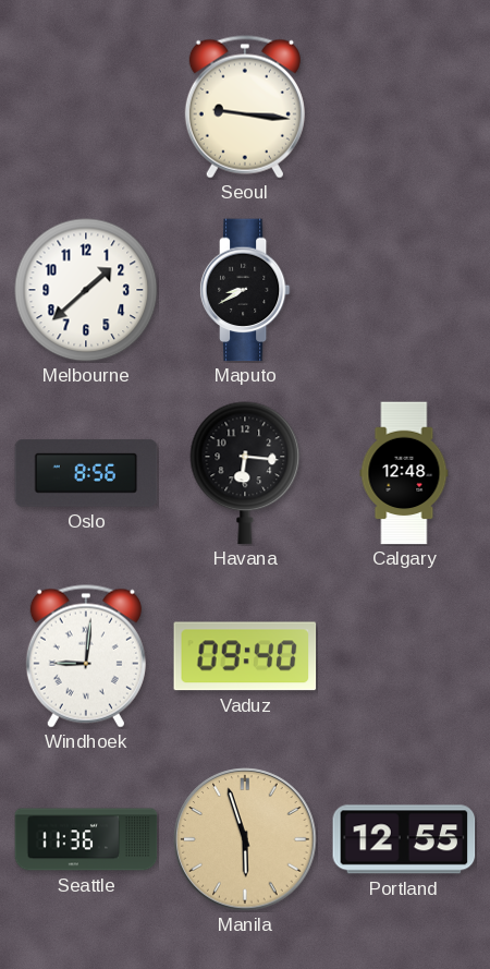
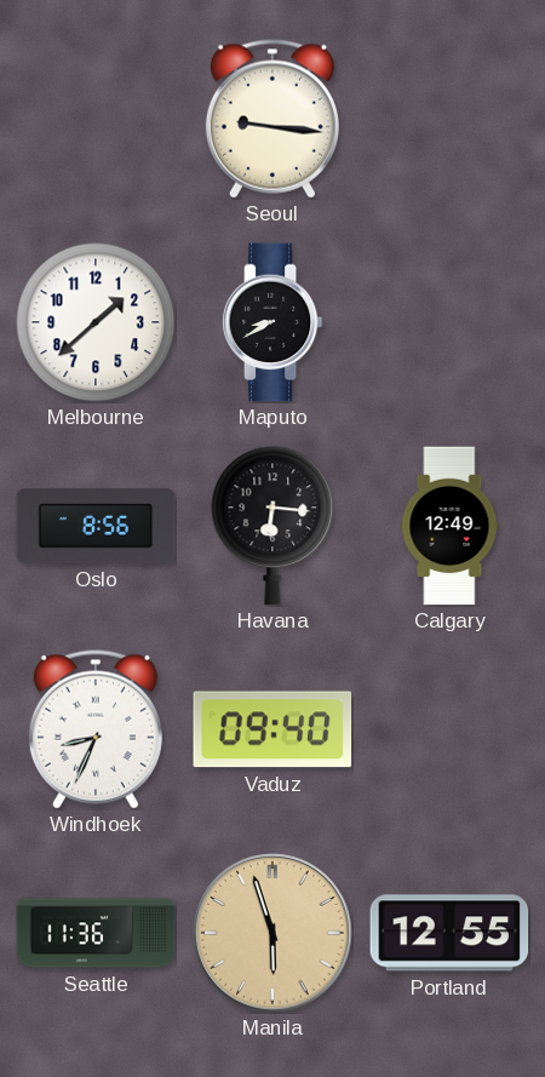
Calgary: 12:48 -> 12:49
Windhoek: 9:01 -> 8:34
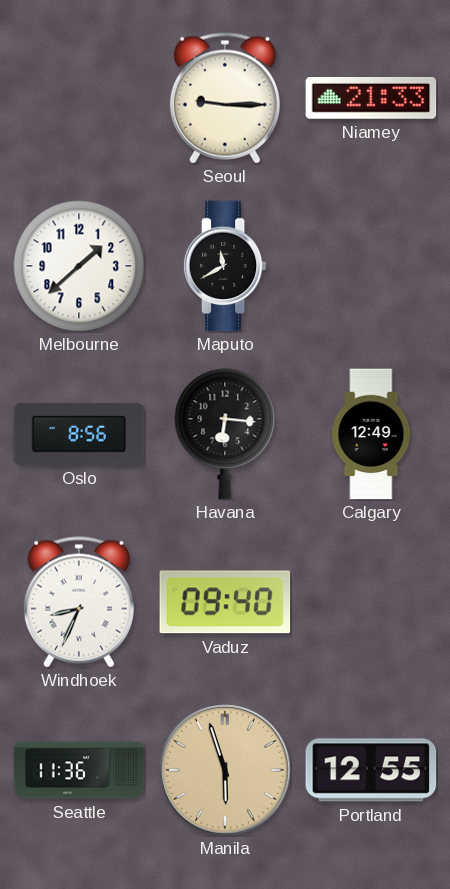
Seoul: 9:16 -> 9:15
Niamey: none -> 21:33
Maputo: 8:40 -> 11:40
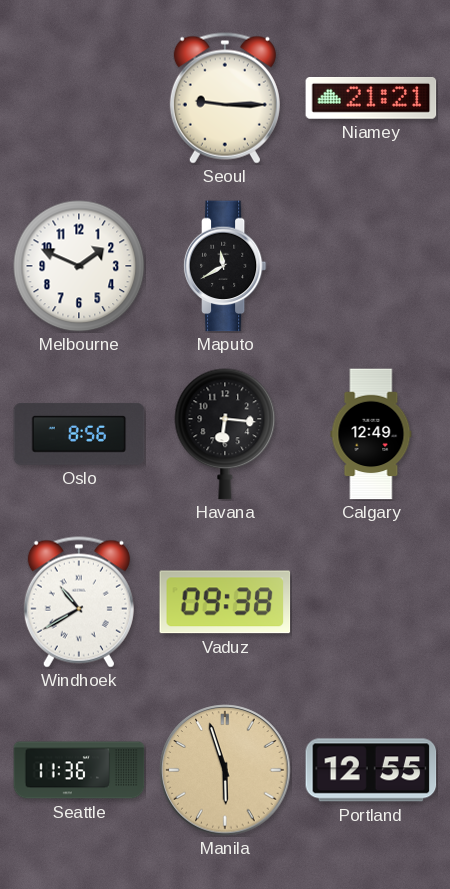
Niamey: 21:33 -> 21:21
Melbourne: 1:38 -> 1:49
Windhoek: 8:34 -> 10:40
Vaduz: 09:40 -> 09:38
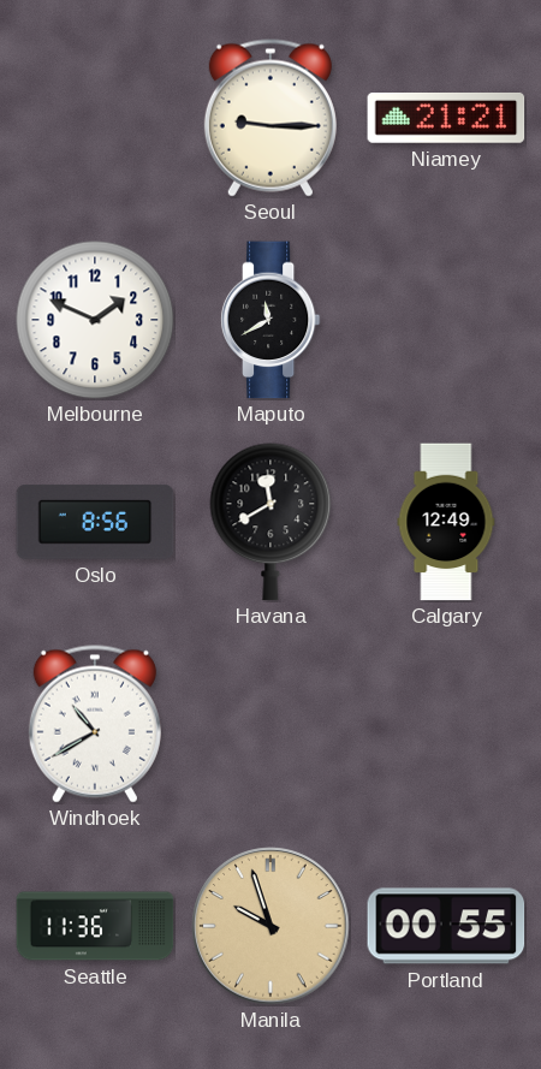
Havana: 6:16 -> 11:40
Vaduz: 09:38 -> none
Manila: 5:57 -> 9:57
Portland: 12:55 -> 00:55
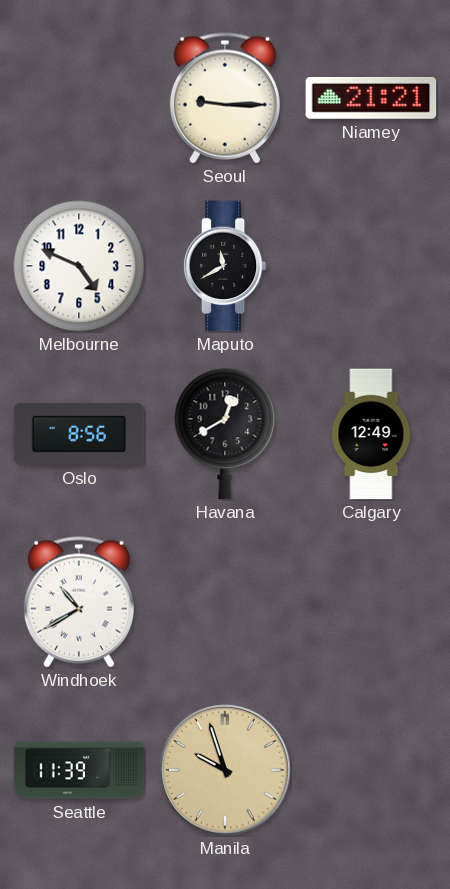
Melbourne: 1:49 -> 4:49
Havana: 11:40 -> 12:40
Seattle: 11:36 -> 11:39
Portland: 00:55 -> none
